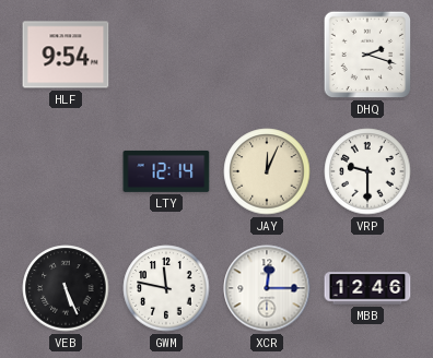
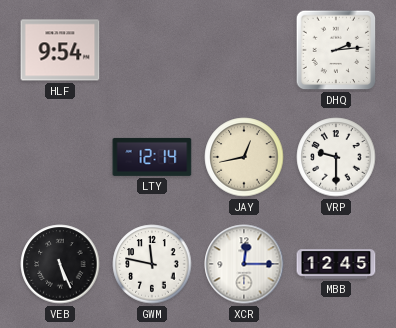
DHQ: 2:18 -> 2:14
JAY: 12:04 -> 12:43
MBB: 12:46 -> 12:45
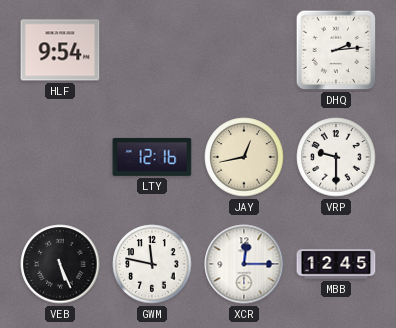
LTY: 12:14 -> 12:16
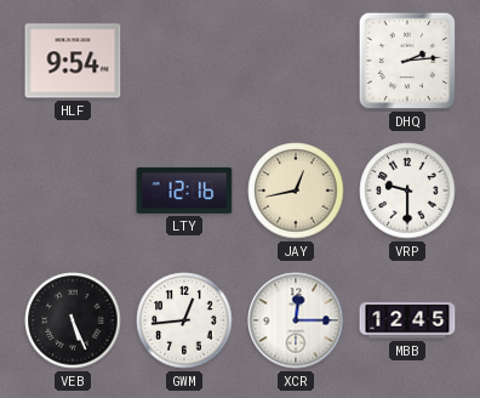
GWM: 11:47 -> 12:44
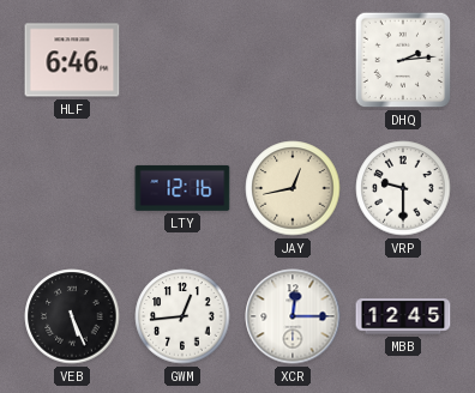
HLF: 9:54 -> 6:46
